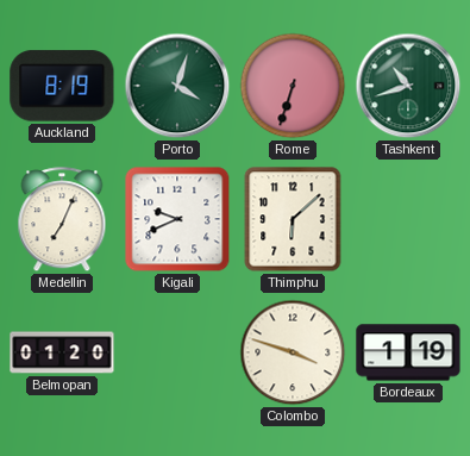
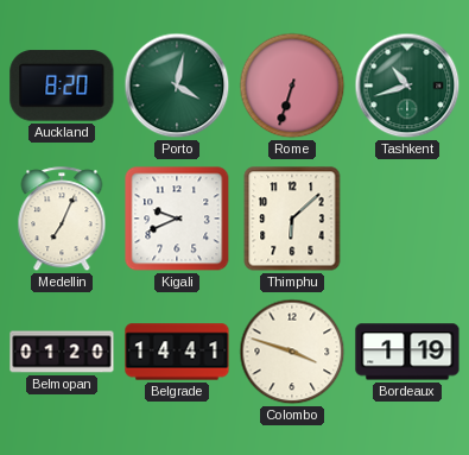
Auckland: 8:19 -> 8:20
Porto: 4:03 -> 4:02
Belgrade: none -> 14:41
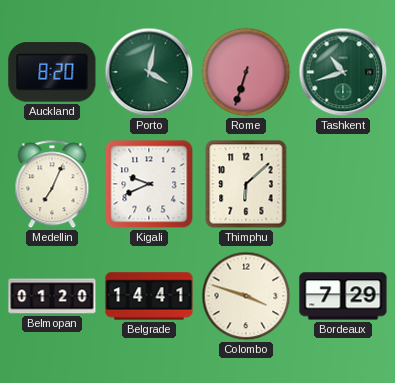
Bordeaux: 1:19 -> 7:29
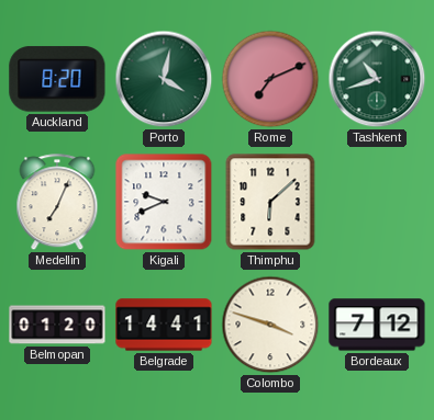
Rome: 6:33 -> 7:11
Bordeaux: 7:29 -> 7:12
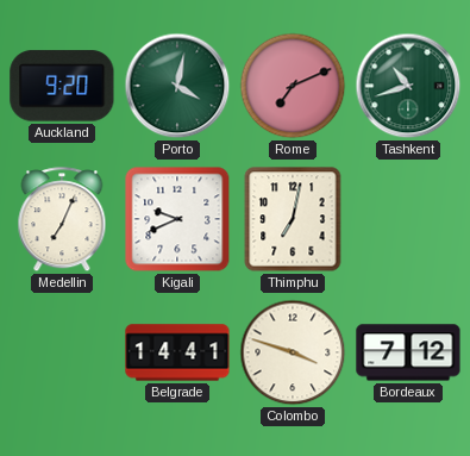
Auckland: 8:20 -> 9:20
Thimphu: 6:08 -> 7:02
Belmopan: 01:20 -> none
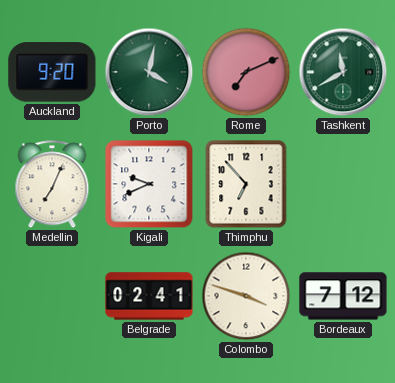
Tashkent: 10:42 -> 11:40
Thimphu: 7:02 -> 6:53
Belgrade: 14:41 -> 02:41
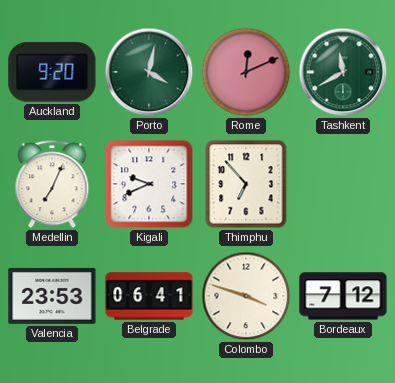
Rome: 7:11 -> 12:11
Valencia: none -> 23:53
Belgrade: 02:41 -> 06:41
